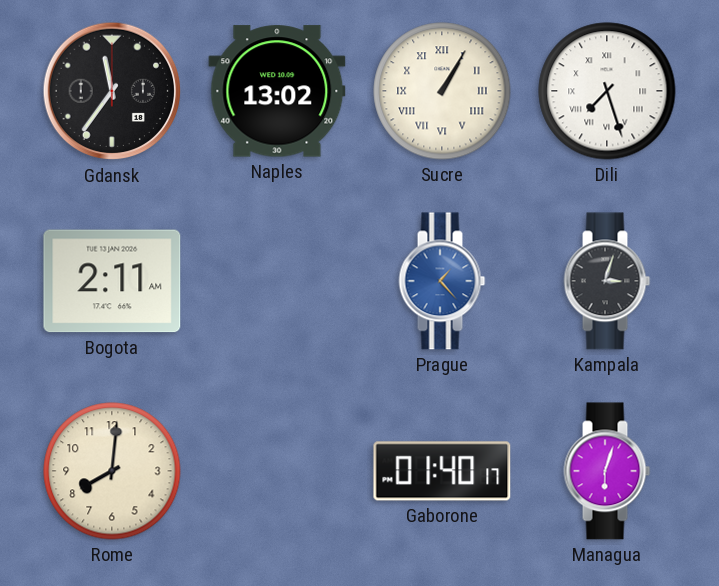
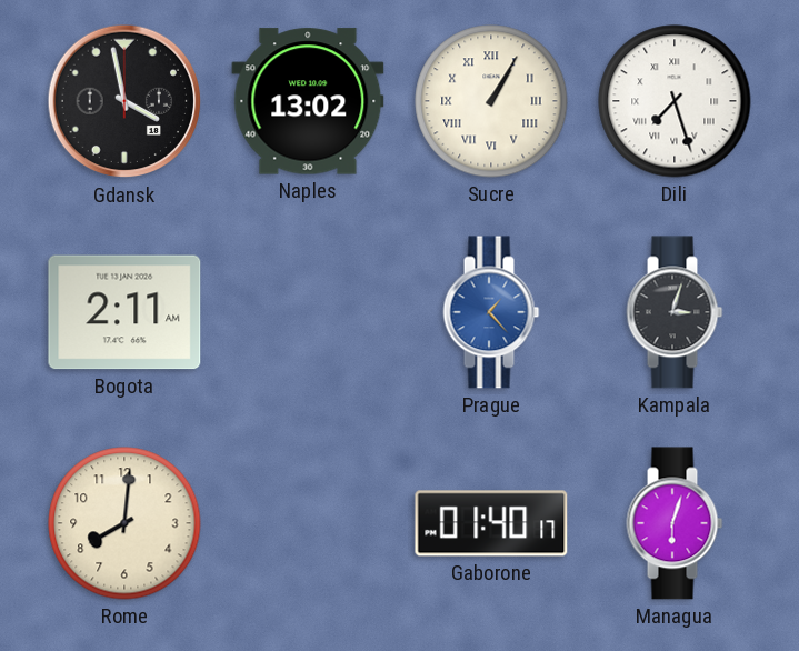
Gdansk: 11:36 -> 3:58
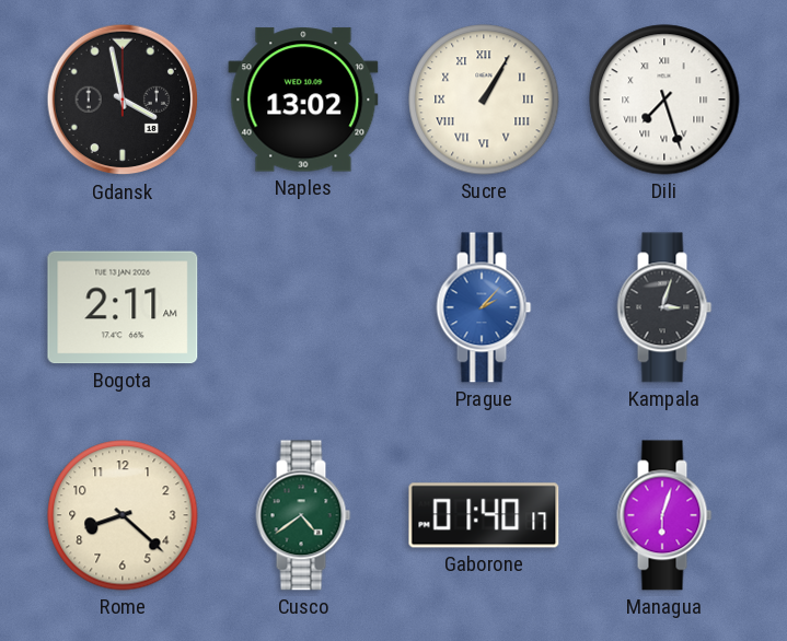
Prague: 1:23 -> 2:07
Rome: 8:01 -> 8:22
Cusco: none -> 4:39
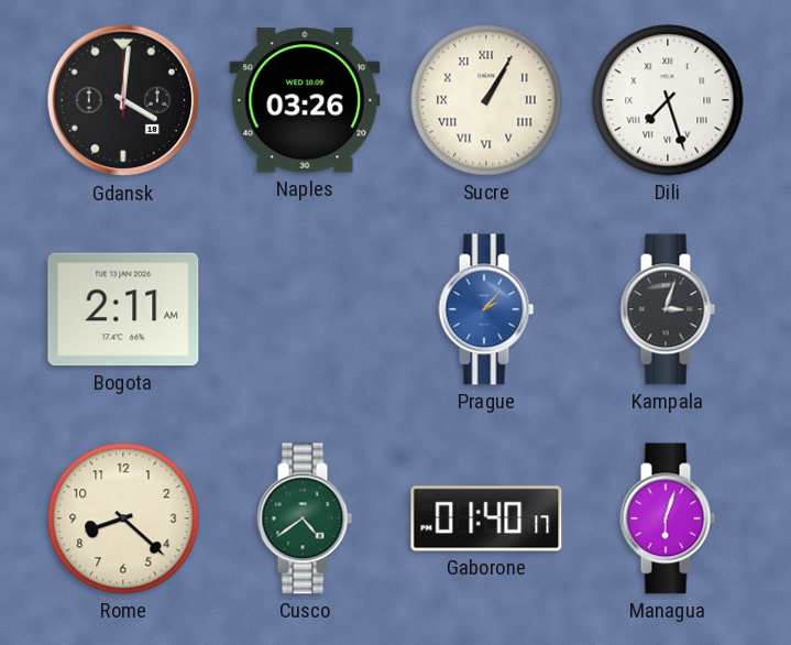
Gdansk: 3:58 -> 4:01
Naples: 13:02 -> 03:26
